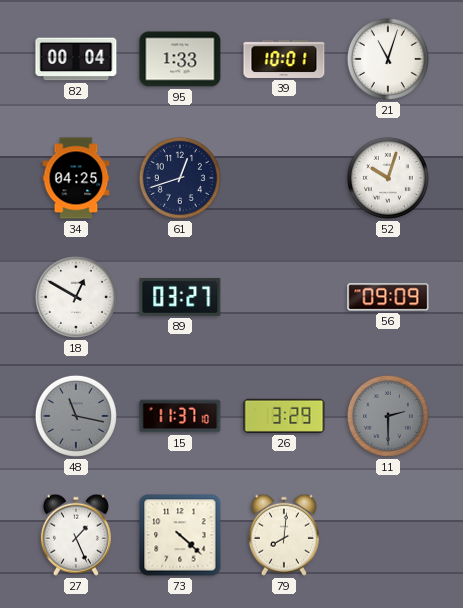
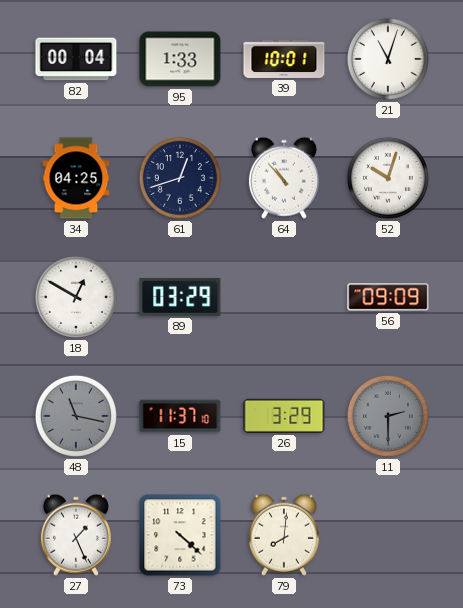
64: none -> 10:53
89: 03:27 -> 03:29
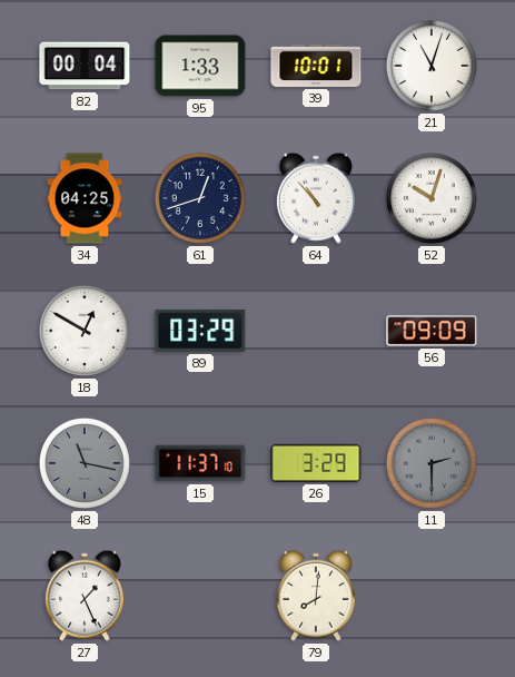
73: 4:22 -> none
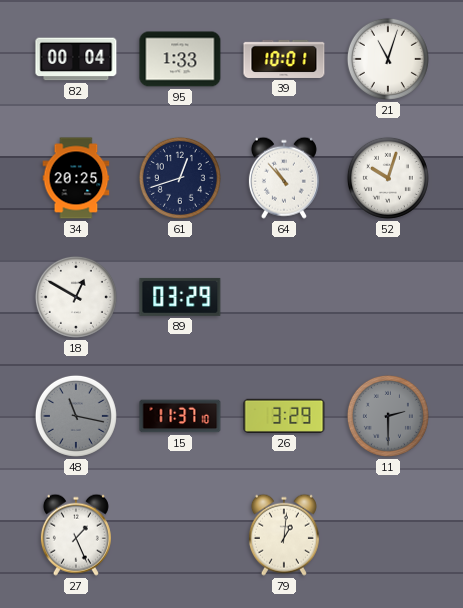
34: 04:25 -> 20:25
56: 09:09 -> none
79: 8:01 -> 1:01
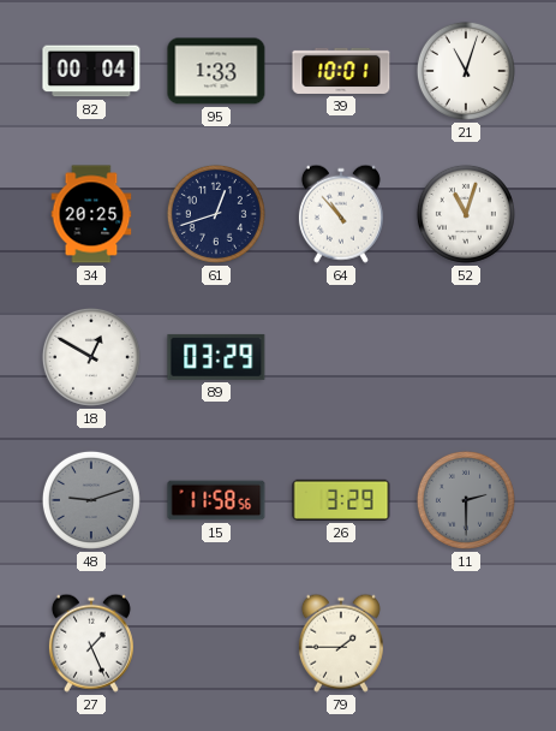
52: 10:03 -> 11:03
48: 11:17 -> 9:12
15: 11:37 -> 11:58
79: 1:01 -> 1:45
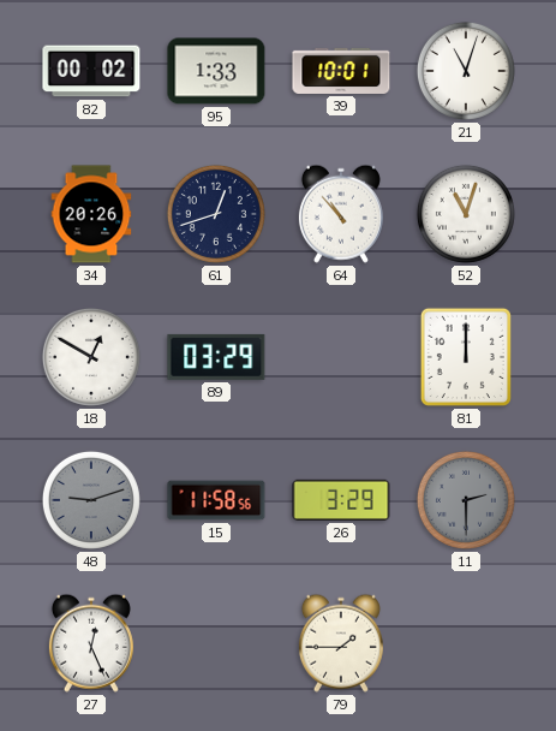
82: 00:04 -> 00:02
34: 20:25 -> 20:26
81: none -> 12:00
27: 1:26 -> 12:26
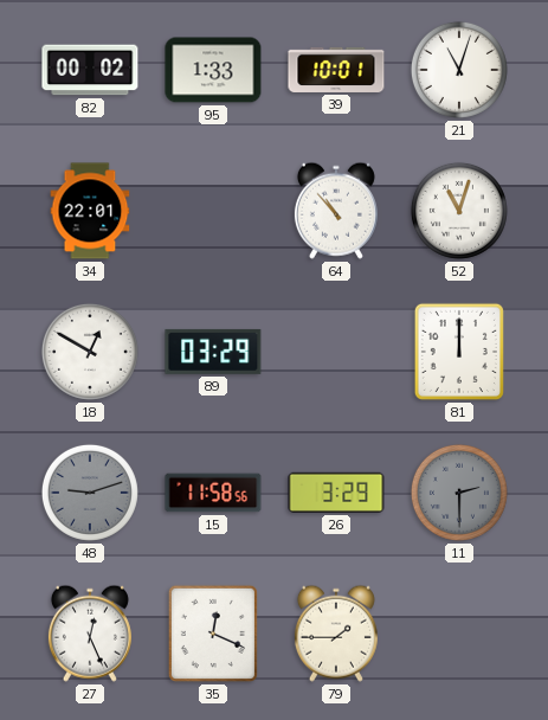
34: 20:26 -> 22:01
61: 12:42 -> none
35: none -> 12:19
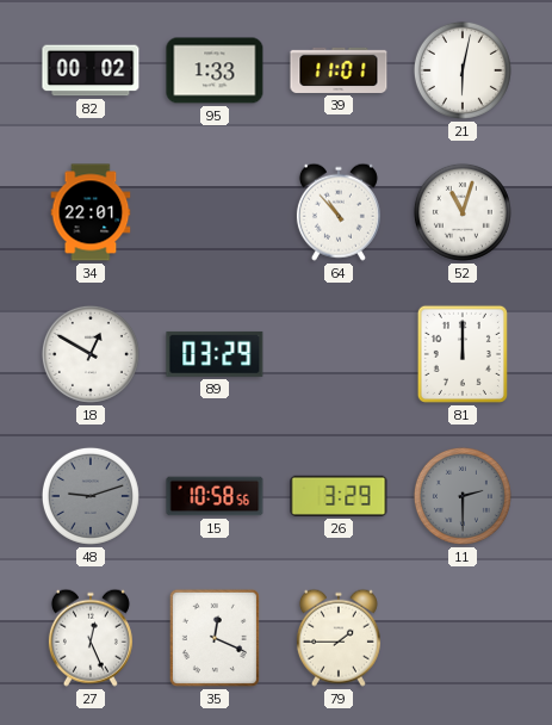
39: 10:01 -> 11:01
21: 11:03 -> 6:02
15: 11:58 -> 10:58
